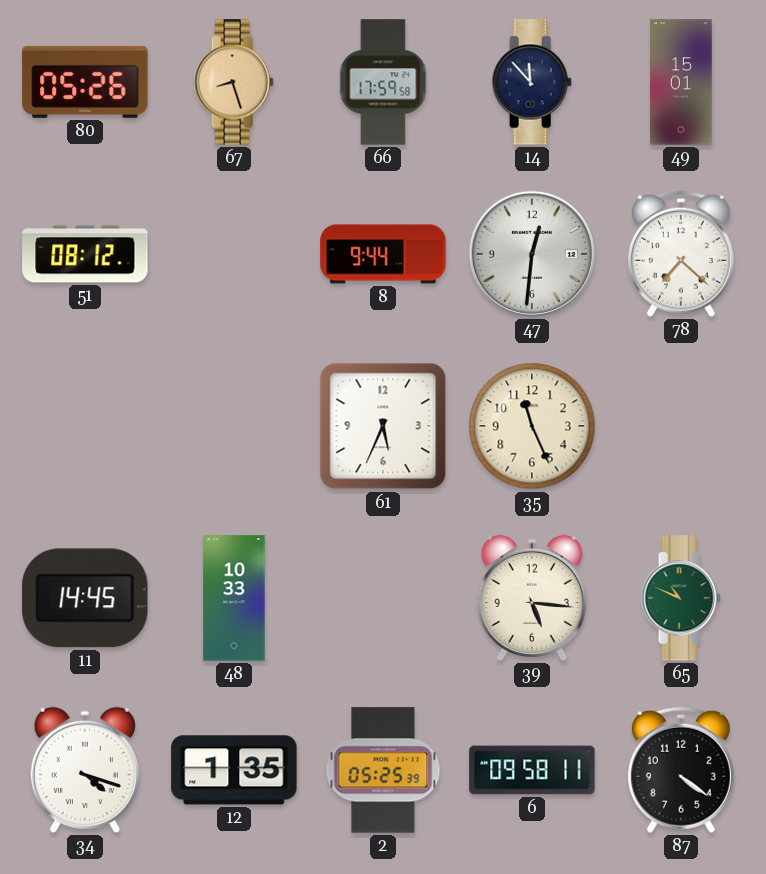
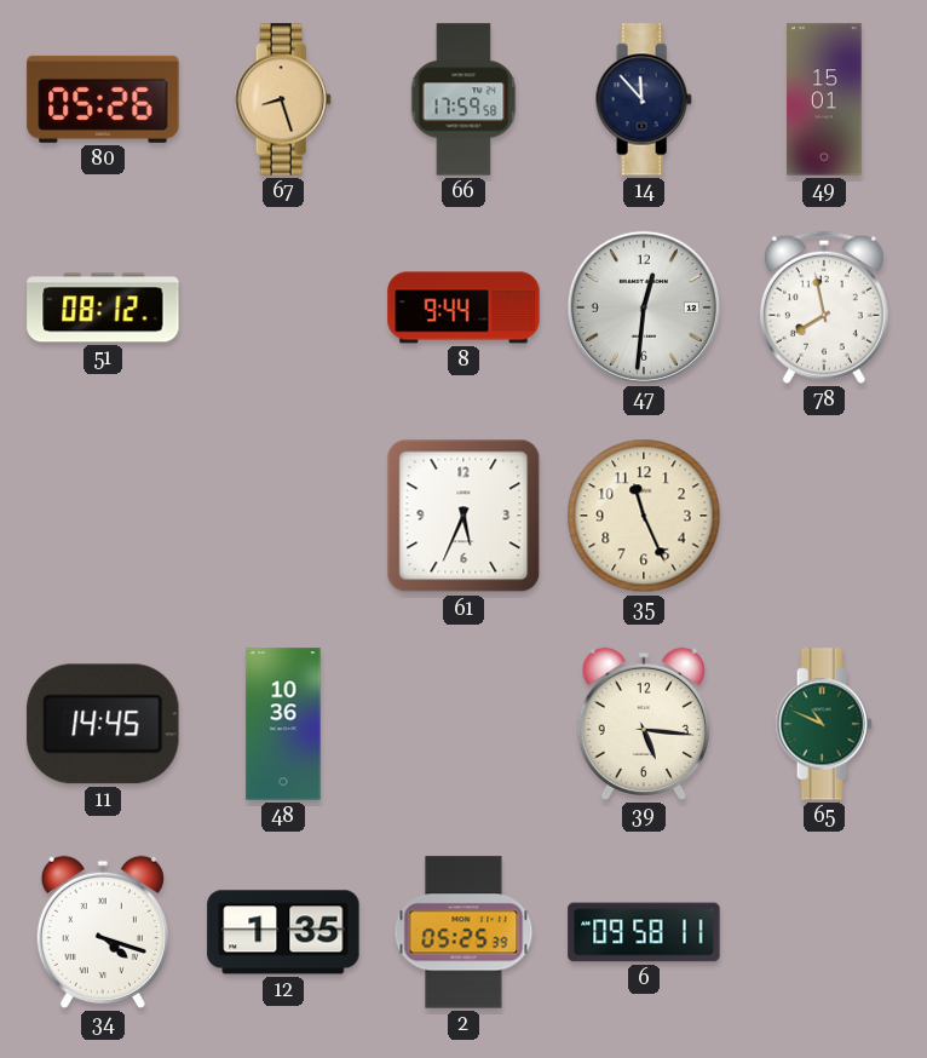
78: 7:22 -> 7:58
48: 10:33 -> 10:36
87: 4:21 -> none
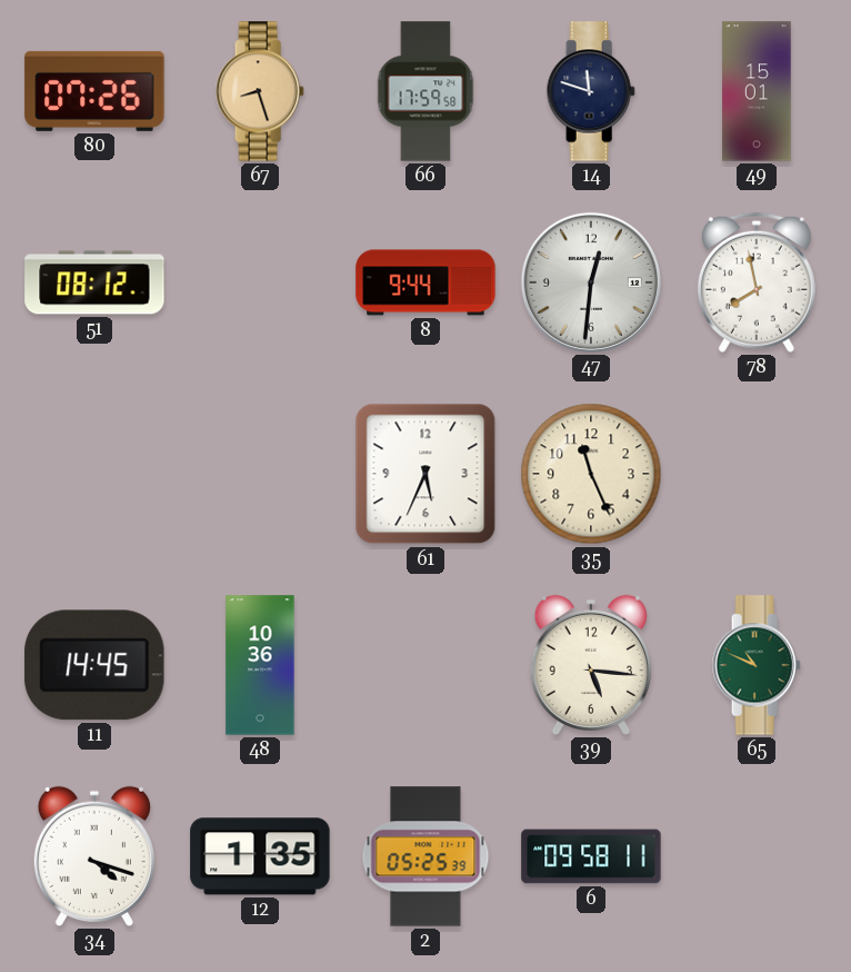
80: 05:26 -> 07:26
14: 11:53 -> 11:48
